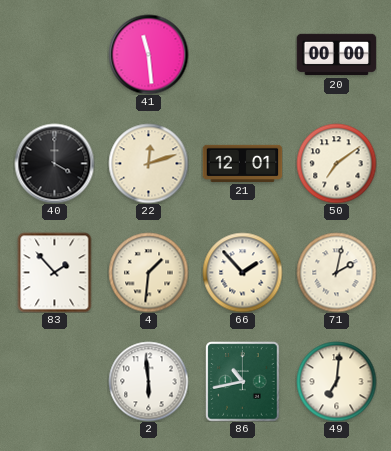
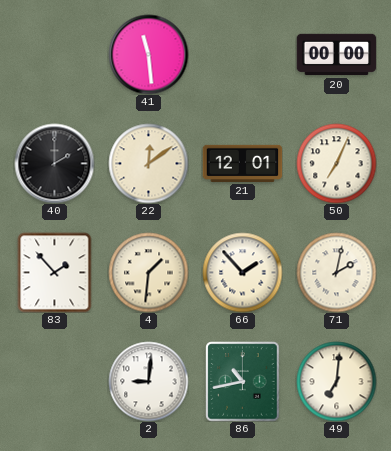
40: 4:00 -> 2:00
22: 12:12 -> 12:09
50: 7:09 -> 7:04
2: 5:59 -> 9:01
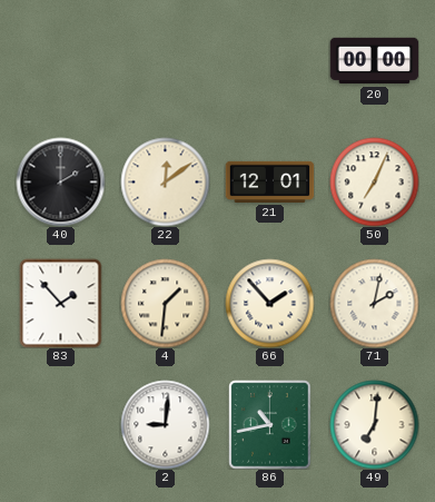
41: 11:29 -> none
